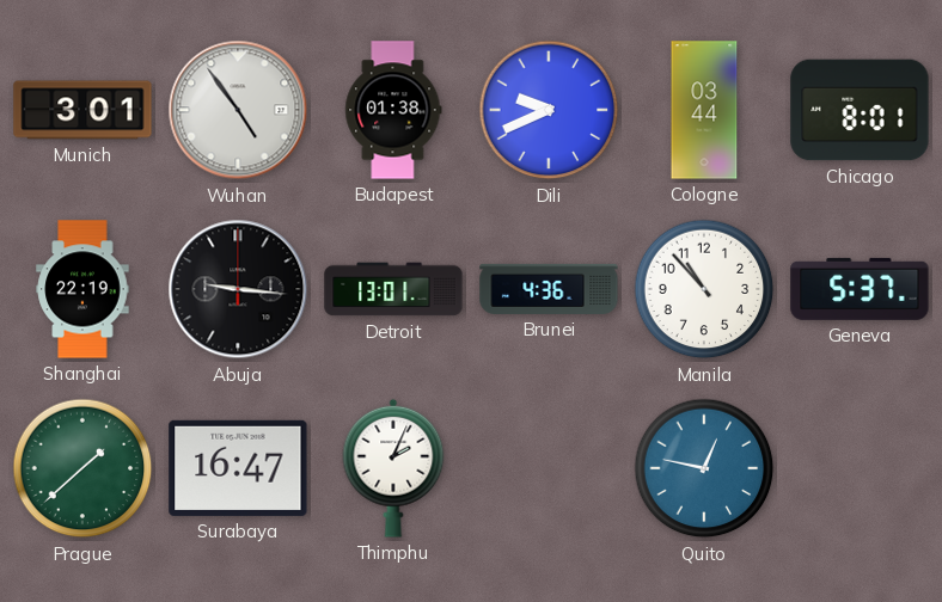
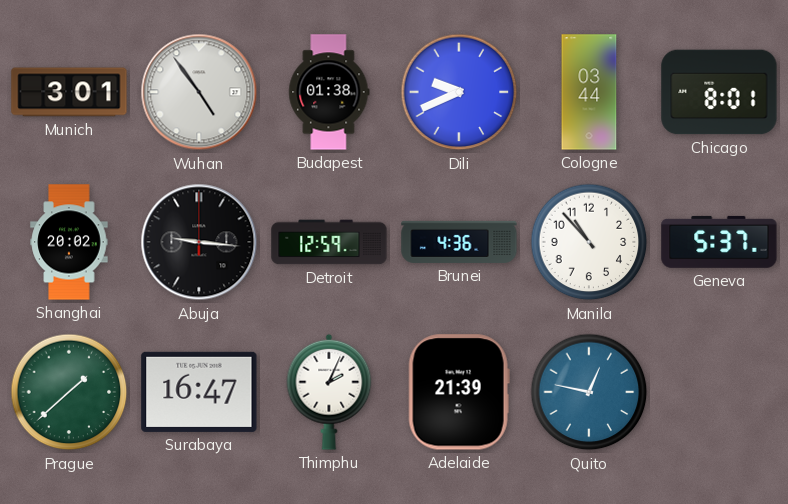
Shanghai: 22:19 -> 20:02
Detroit: 13:01 -> 12:59
Adelaide: none -> 21:39
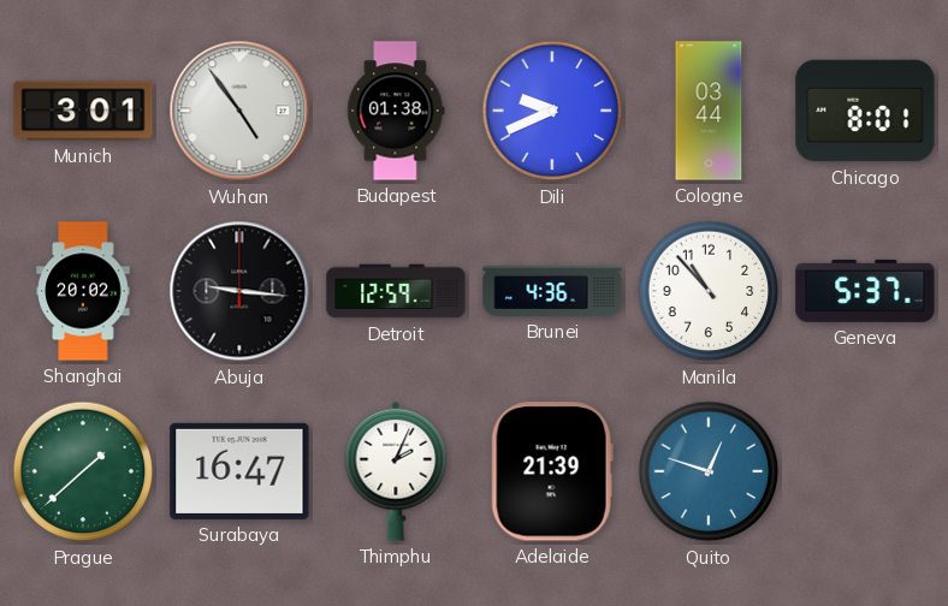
Quito: 12:47 -> 12:48
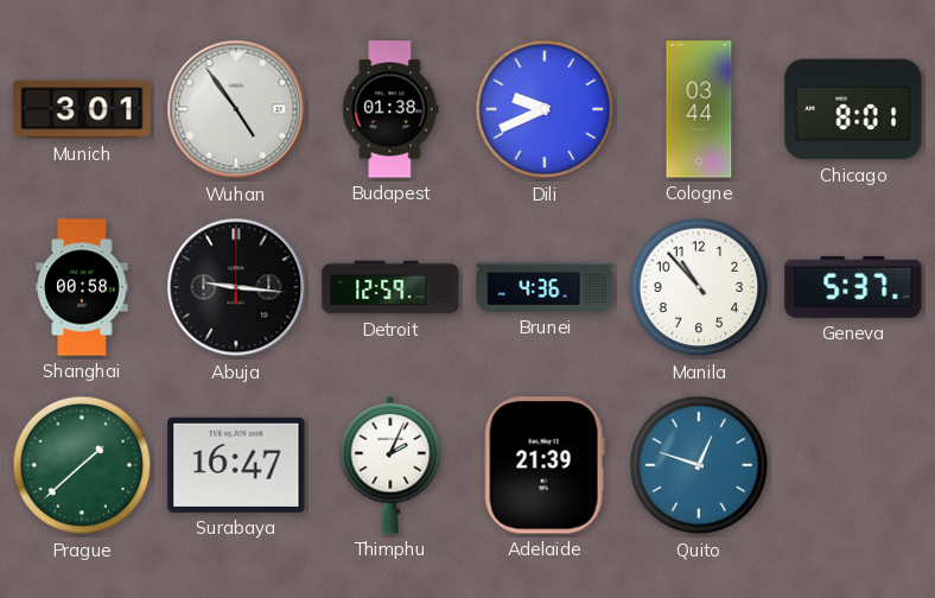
Shanghai: 20:02 -> 00:58
